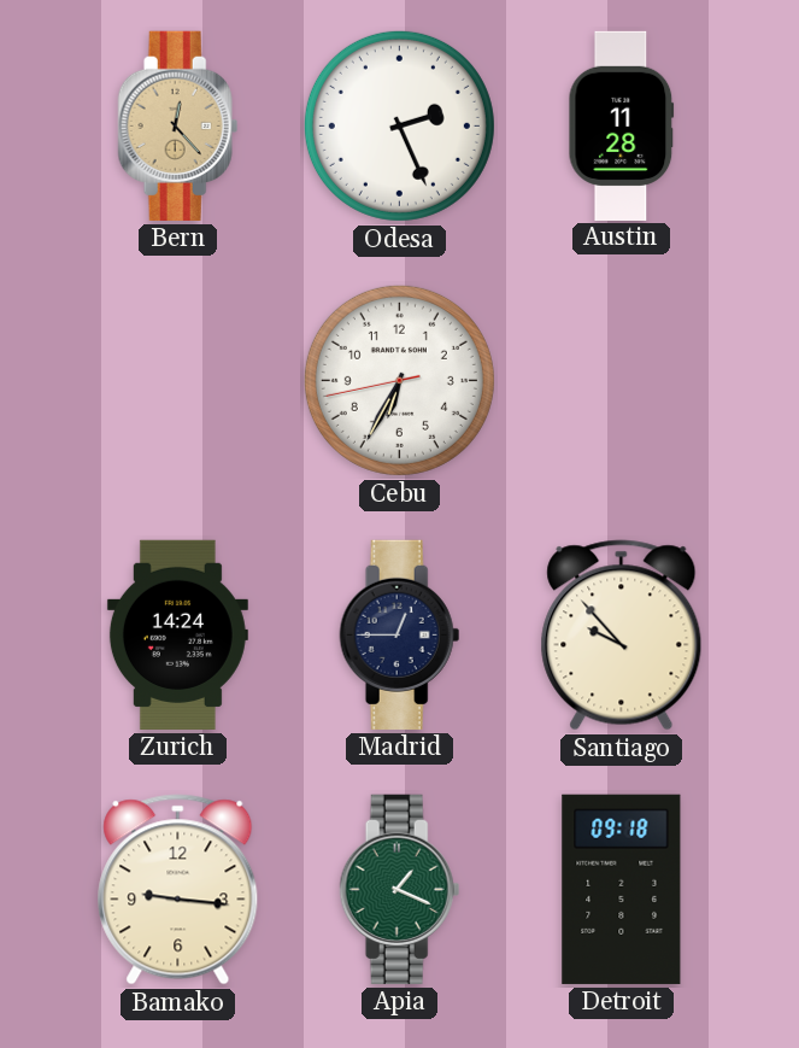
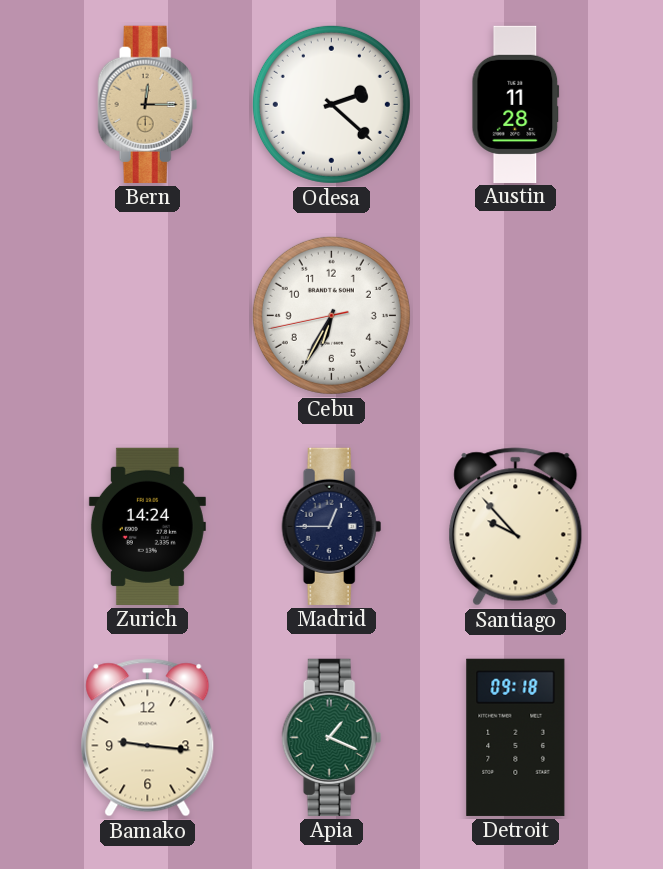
Bern: 12:23 -> 12:15
Odesa: 2:26 -> 2:22
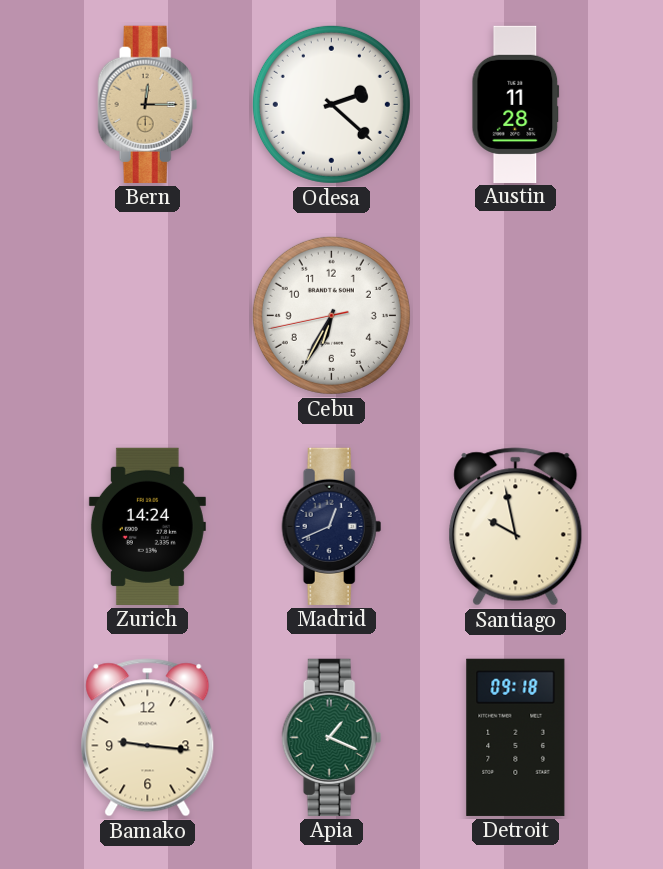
Madrid: 12:45 -> 12:41
Santiago: 9:53 -> 9:58
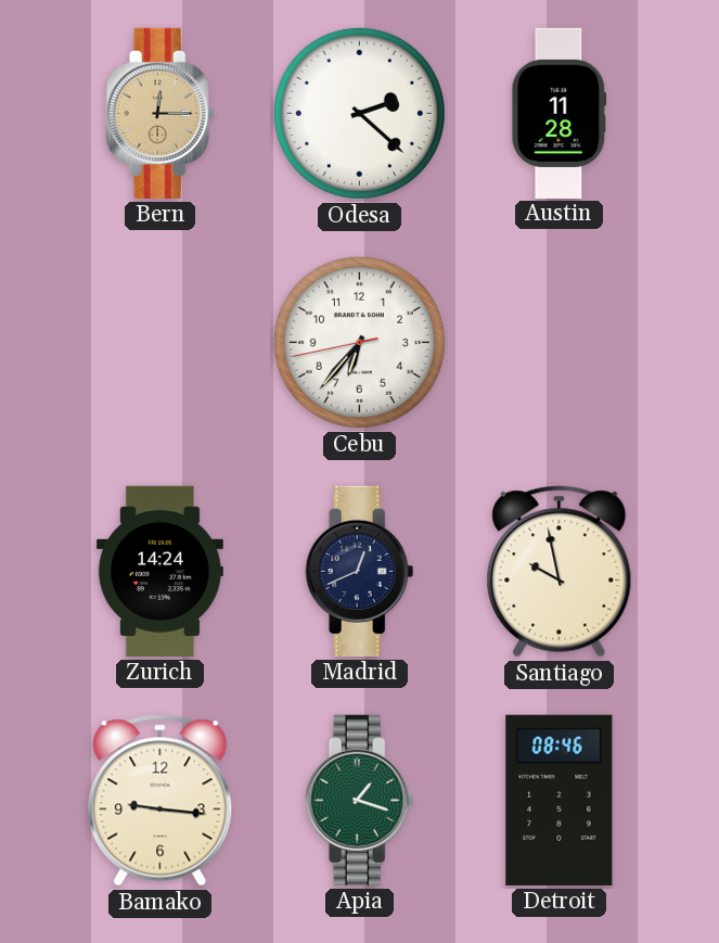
Cebu: 6:34 -> 6:36
Apia: 1:19 -> 1:18
Detroit: 09:18 -> 08:46
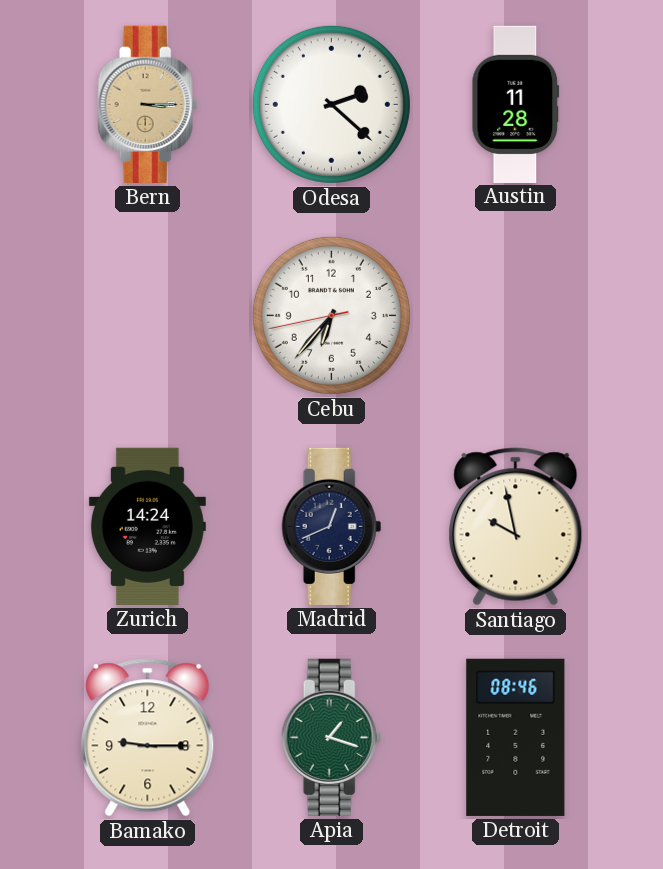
Bern: 12:15 -> 3:15
Bamako: 9:16 -> 9:15
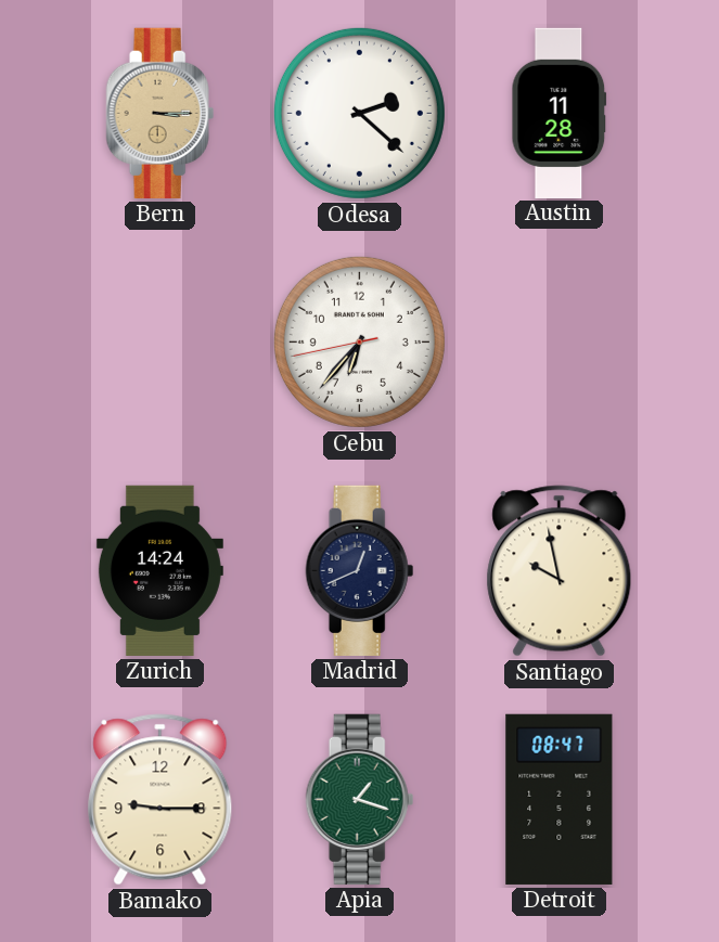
Detroit: 08:46 -> 08:47
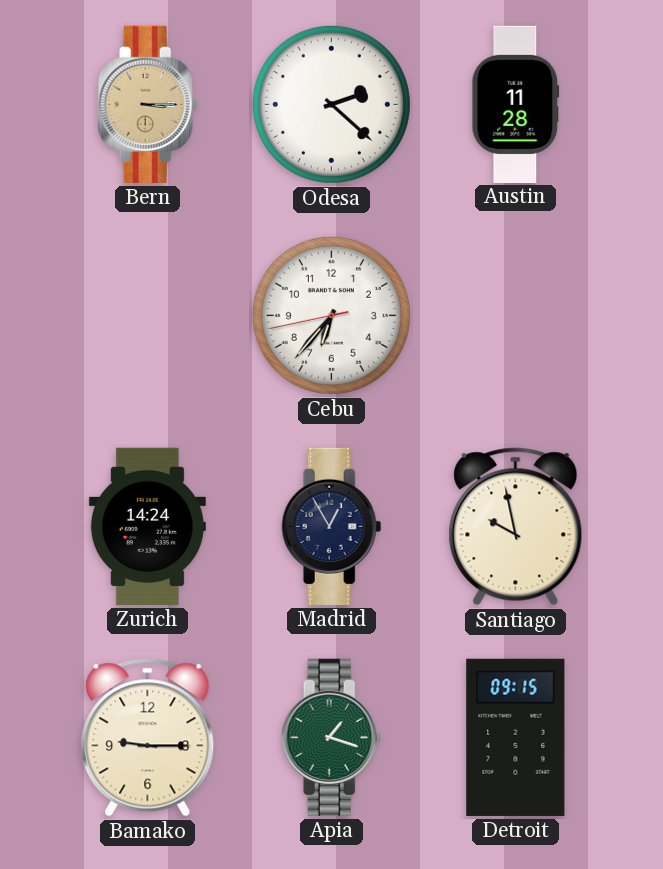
Madrid: 12:41 -> 12:55
Detroit: 08:47 -> 09:15
